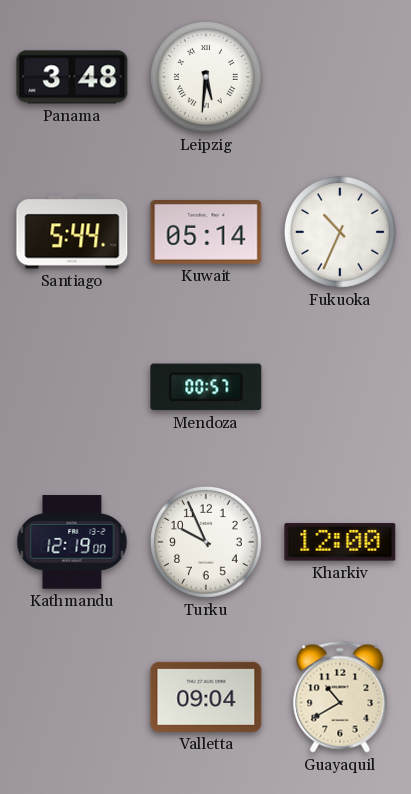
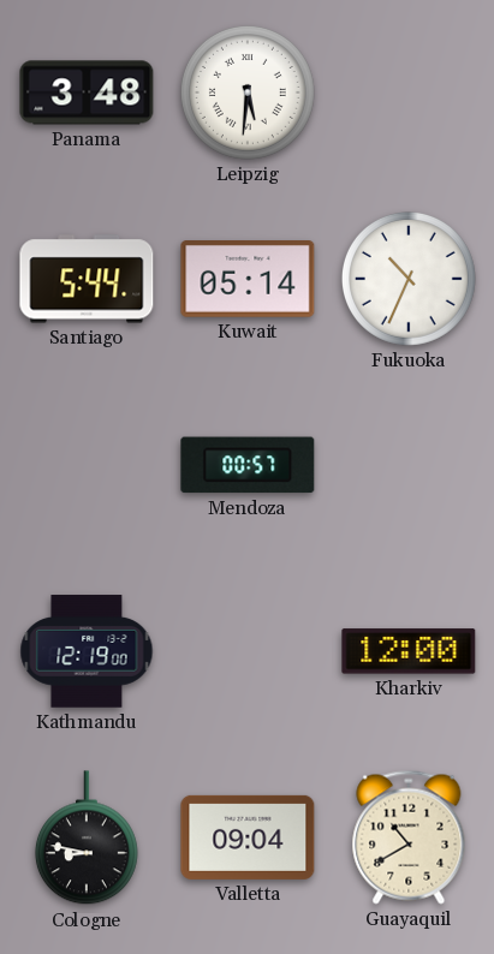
Turku: 9:56 -> none
Cologne: none -> 8:47
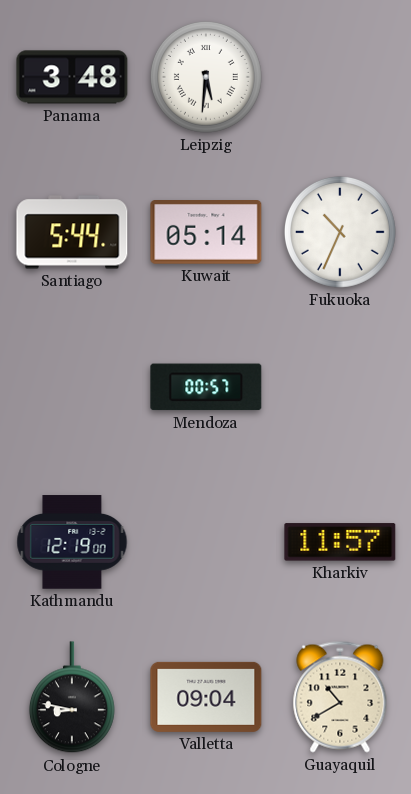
Kharkiv: 12:00 -> 11:57
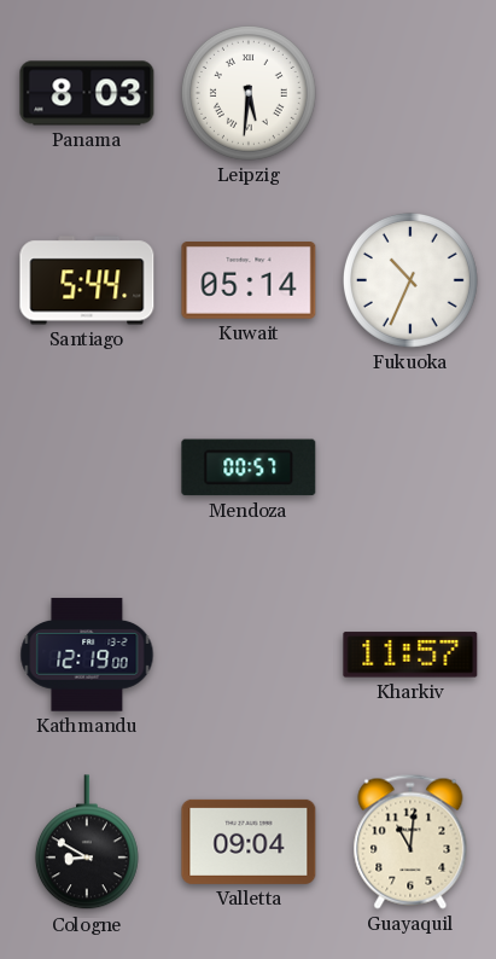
Panama: 3:48 -> 8:03
Cologne: 8:47 -> 8:50
Guayaquil: 10:40 -> 11:01
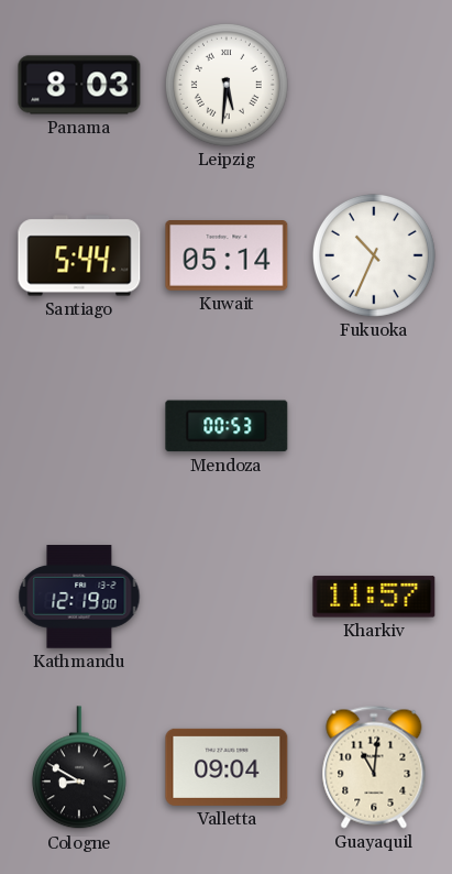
Mendoza: 00:57 -> 00:53
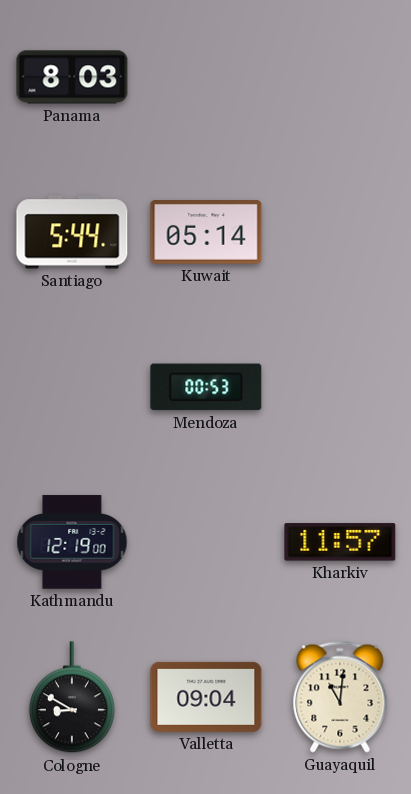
Leipzig: 5:31 -> none
Fukuoka: 10:34 -> none
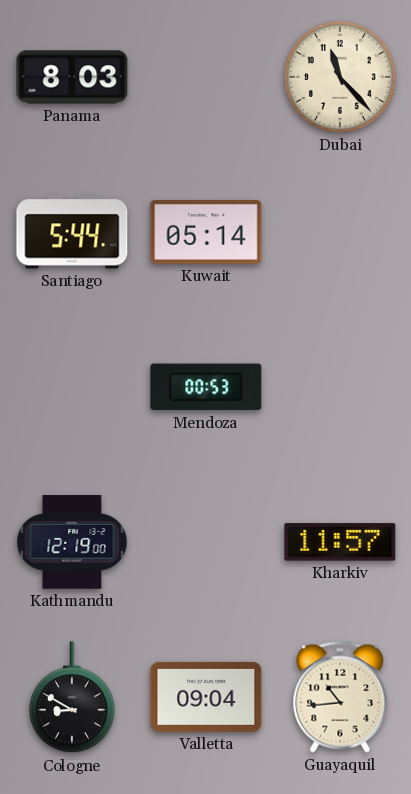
Dubai: none -> 11:23
Guayaquil: 11:01 -> 10:44
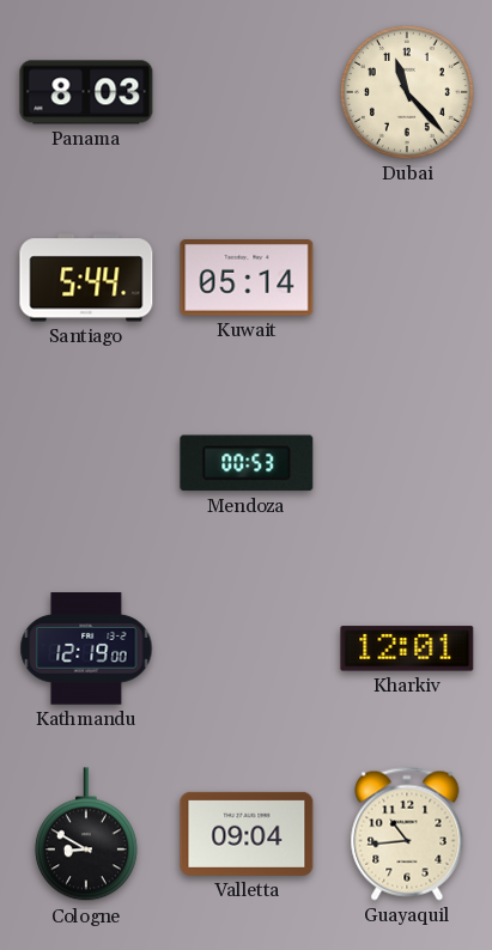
Kharkiv: 11:57 -> 12:01
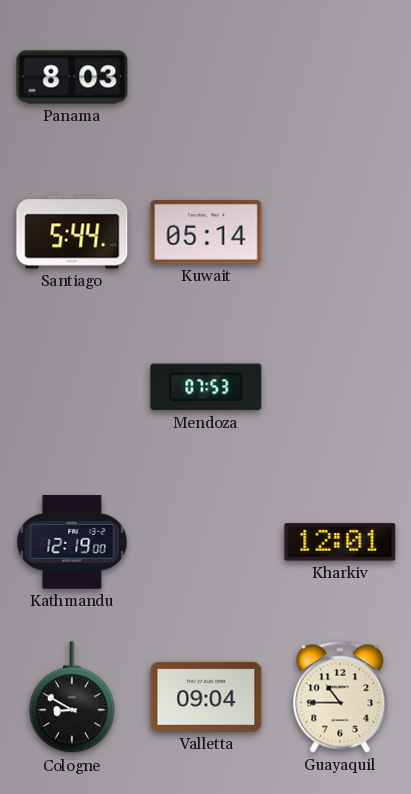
Dubai: 11:23 -> none
Mendoza: 00:53 -> 07:53
Guayaquil: 10:44 -> 10:45
